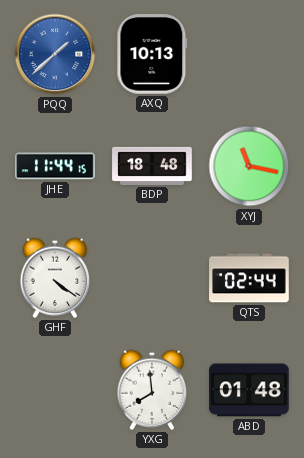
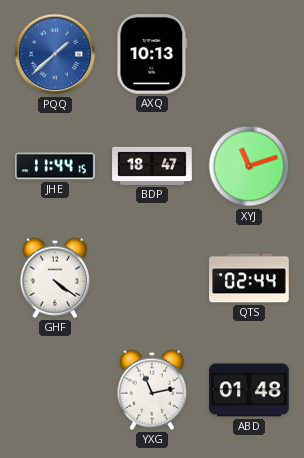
BDP: 18:48 -> 18:47
XYJ: 11:17 -> 11:12
YXG: 7:59 -> 11:13
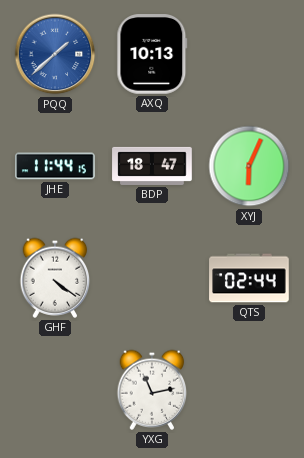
XYJ: 11:12 -> 6:04
ABD: 01:48 -> none
